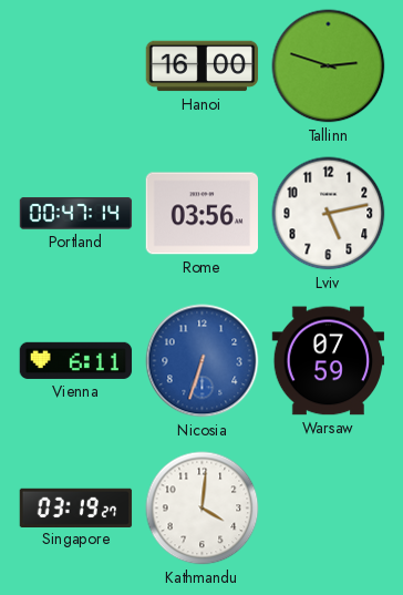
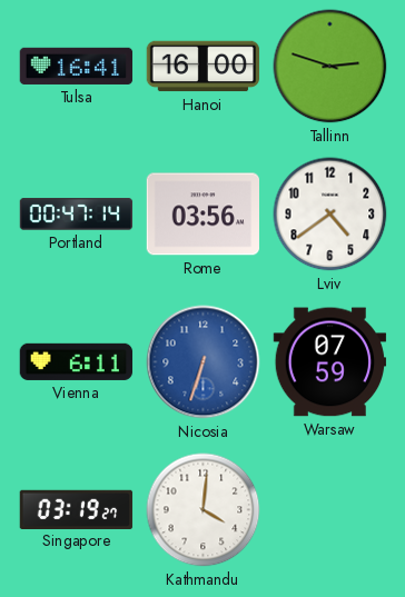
Tulsa: none -> 16:41
Lviv: 5:13 -> 4:39
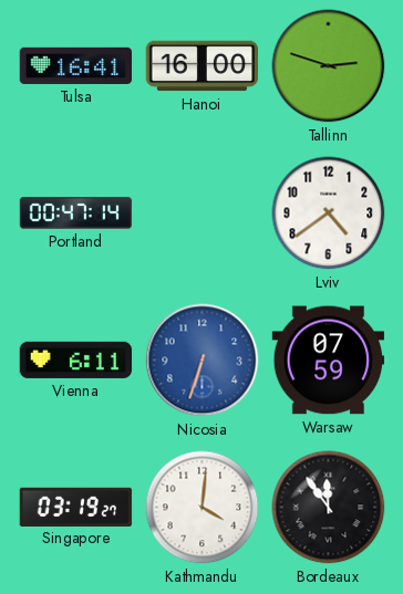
Rome: 03:56 -> none
Bordeaux: none -> 11:54
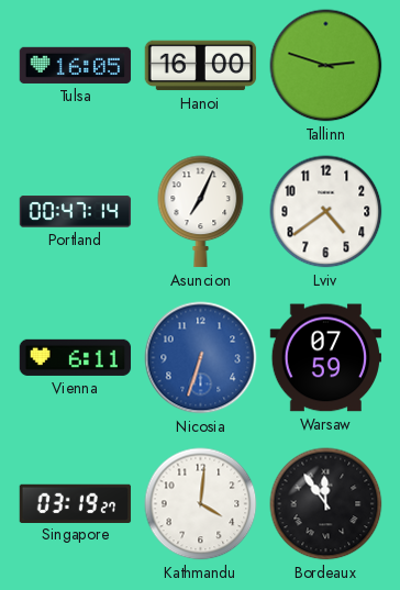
Tulsa: 16:41 -> 16:05
Asuncion: none -> 7:04
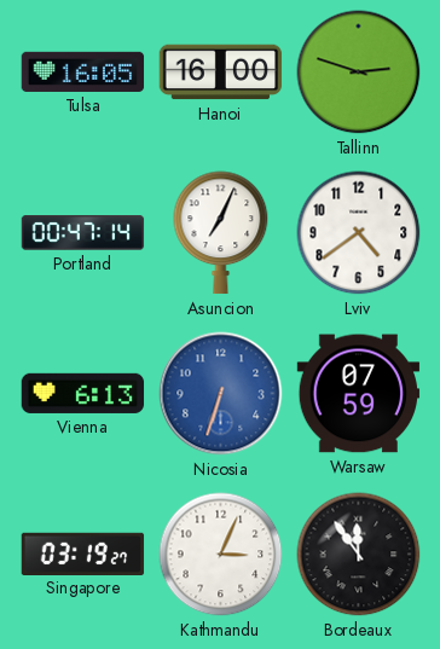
Vienna: 6:11 -> 6:13
Kathmandu: 4:01 -> 3:04
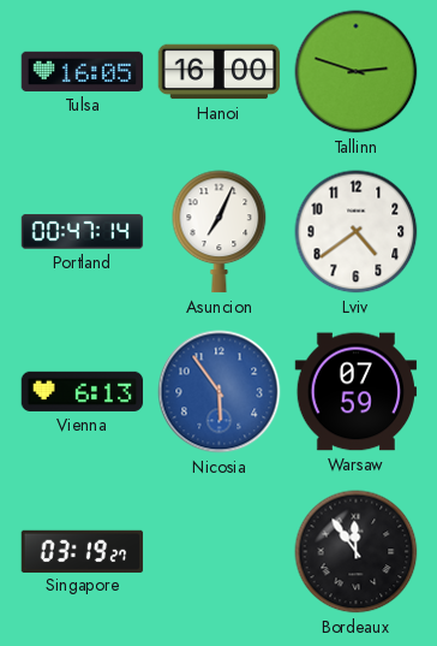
Nicosia: 6:33 -> 5:54
Kathmandu: 3:04 -> none
